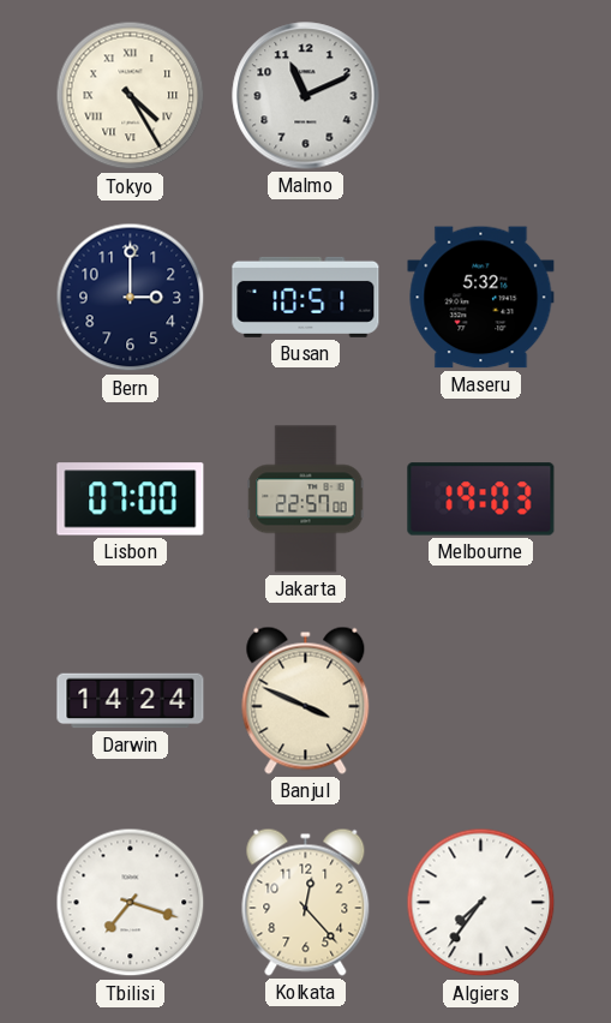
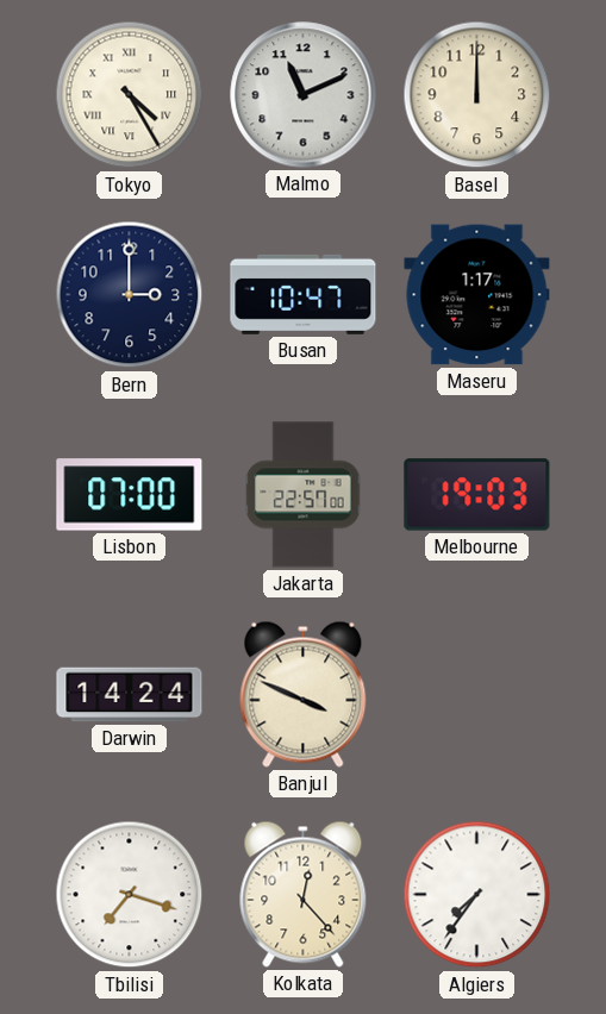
Basel: none -> 12:00
Busan: 10:51 -> 10:47
Maseru: 5:32 -> 1:17
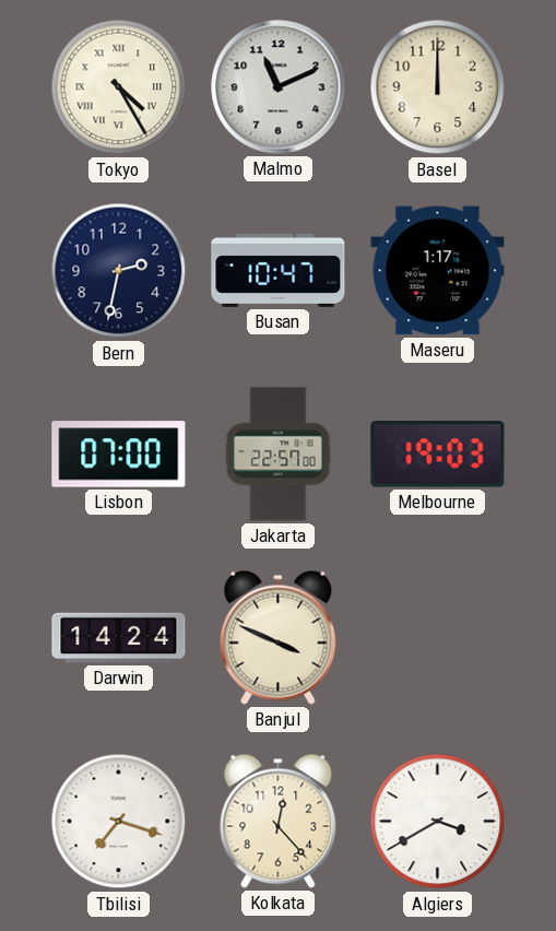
Bern: 3:00 -> 2:32
Algiers: 7:36 -> 3:40
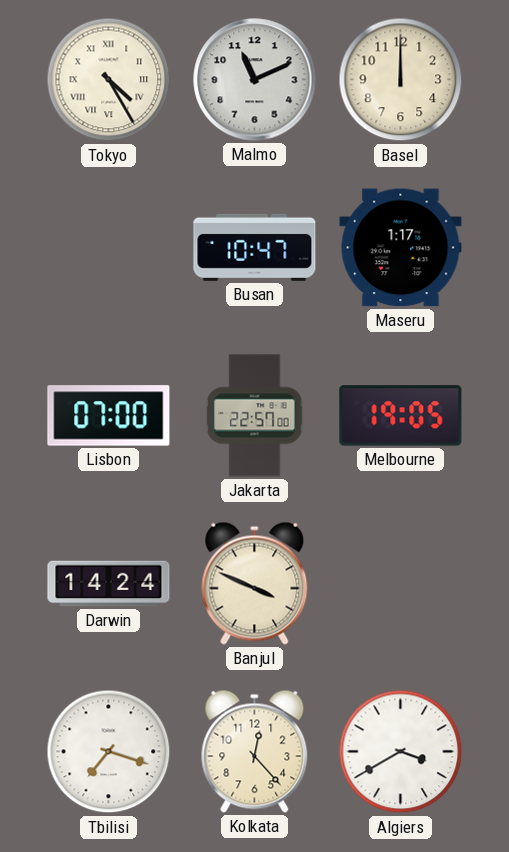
Bern: 2:32 -> none
Melbourne: 19:03 -> 19:05
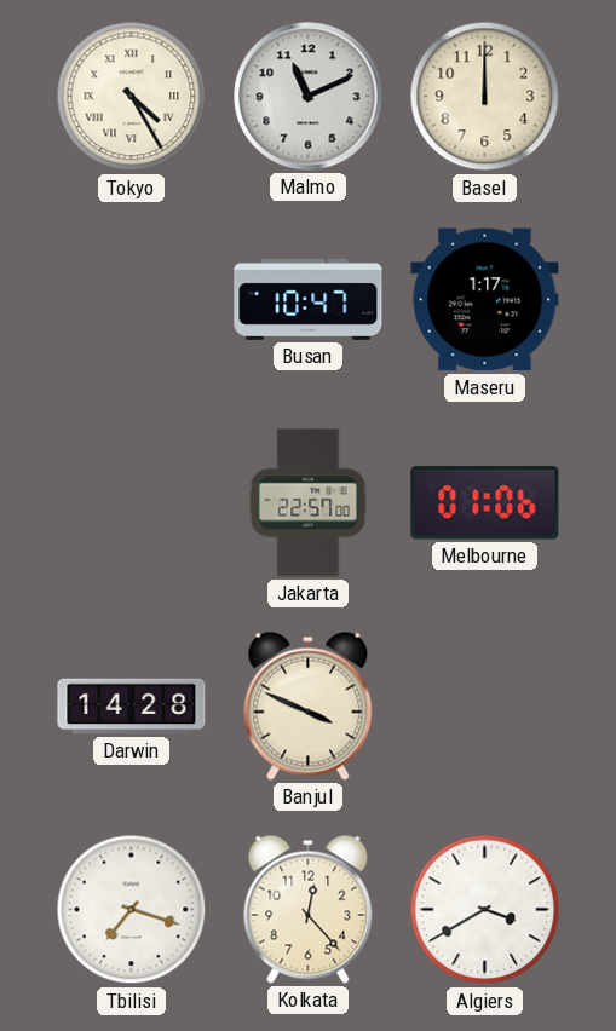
Lisbon: 07:00 -> none
Melbourne: 19:05 -> 01:06
Darwin: 14:24 -> 14:28
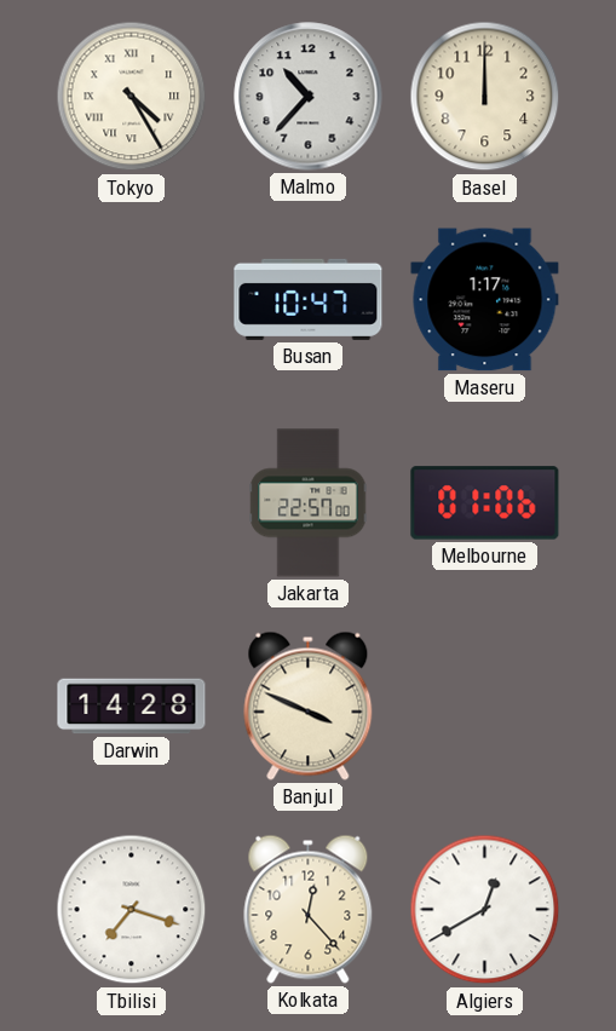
Malmo: 11:11 -> 10:37
Algiers: 3:40 -> 12:40
